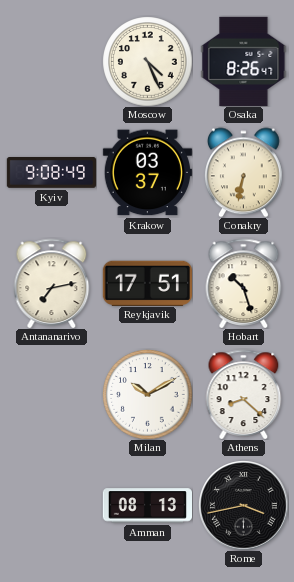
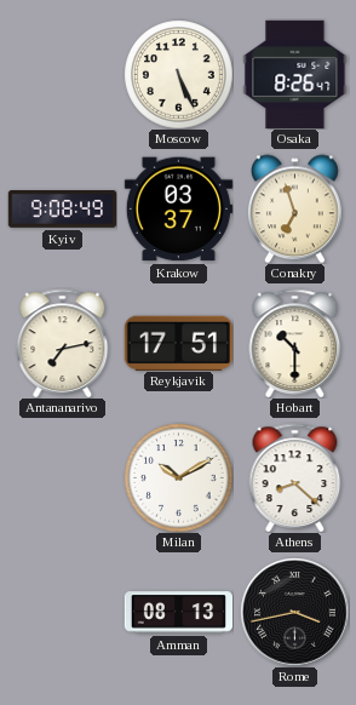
Moscow: 4:26 -> 5:26
Conakry: 6:32 -> 6:57
Hobart: 10:27 -> 10:30
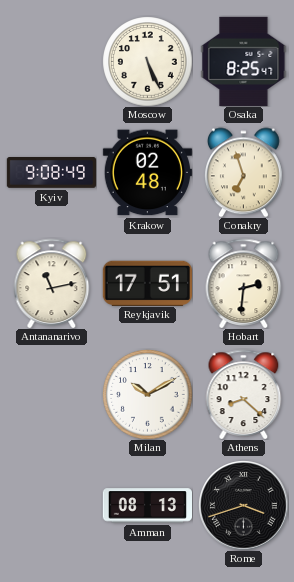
Osaka: 8:26 -> 8:25
Krakow: 03:37 -> 02:48
Antananarivo: 7:13 -> 11:13
Hobart: 10:30 -> 2:31
Rome: 3:43 -> 3:42
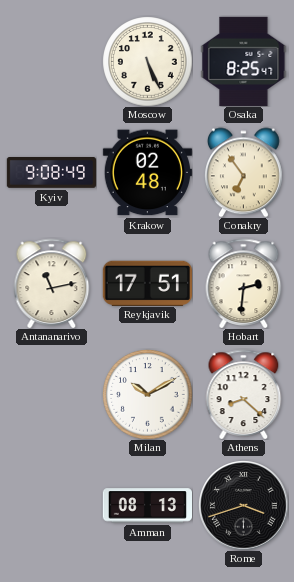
Conakry: 6:57 -> 6:54
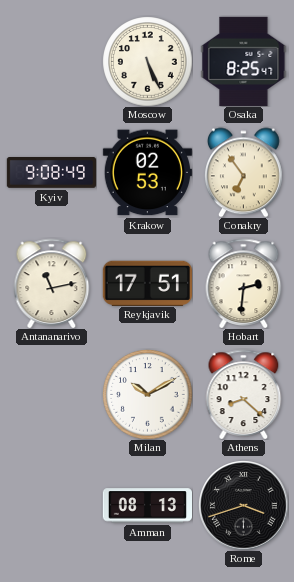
Krakow: 02:48 -> 02:53
